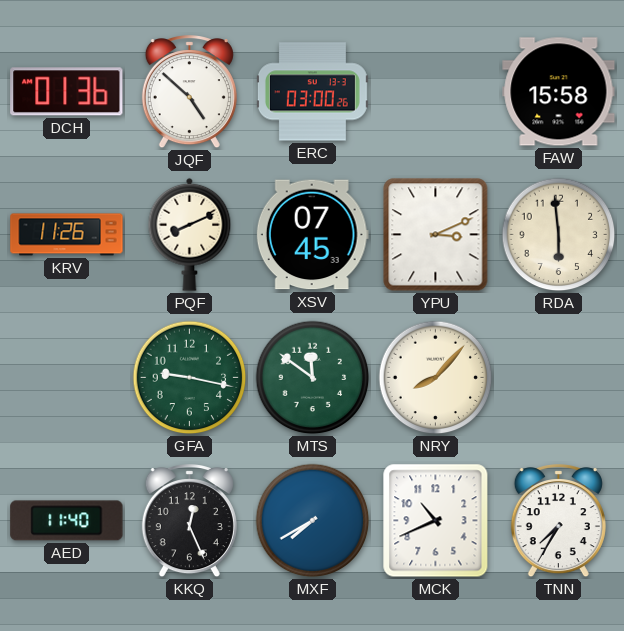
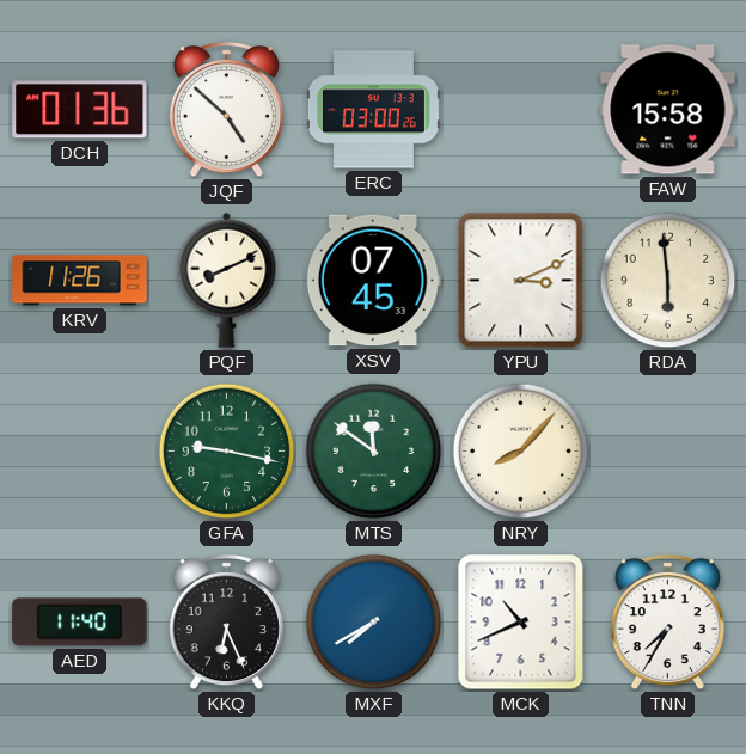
KKQ: 12:26 -> 6:26
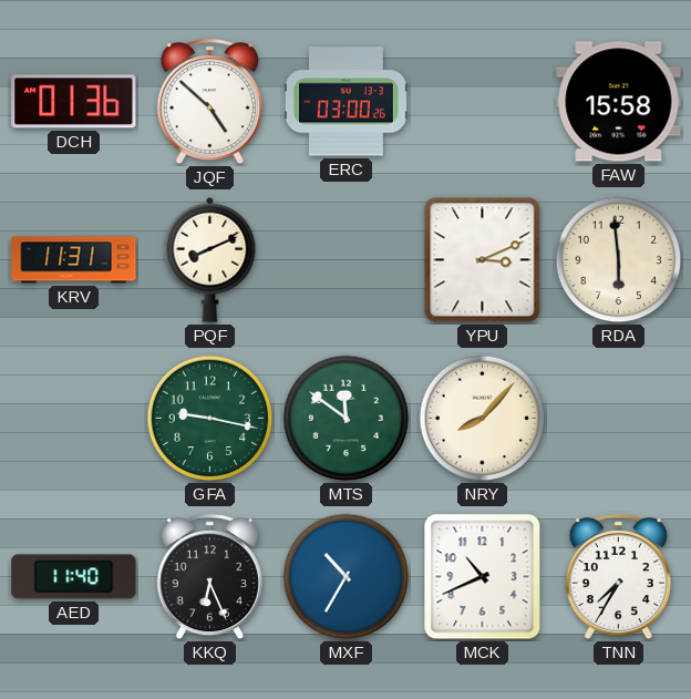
KRV: 11:26 -> 11:31
XSV: 07:45 -> none
MXF: 7:40 -> 10:35
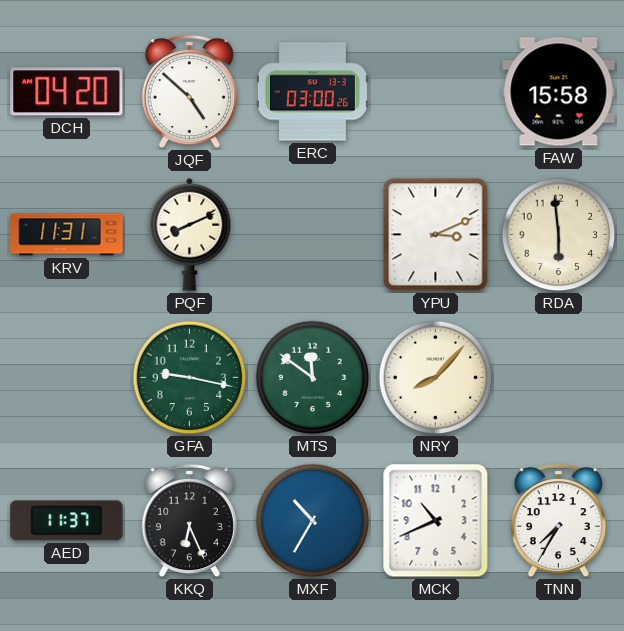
DCH: 01:36 -> 04:20
AED: 11:40 -> 11:37
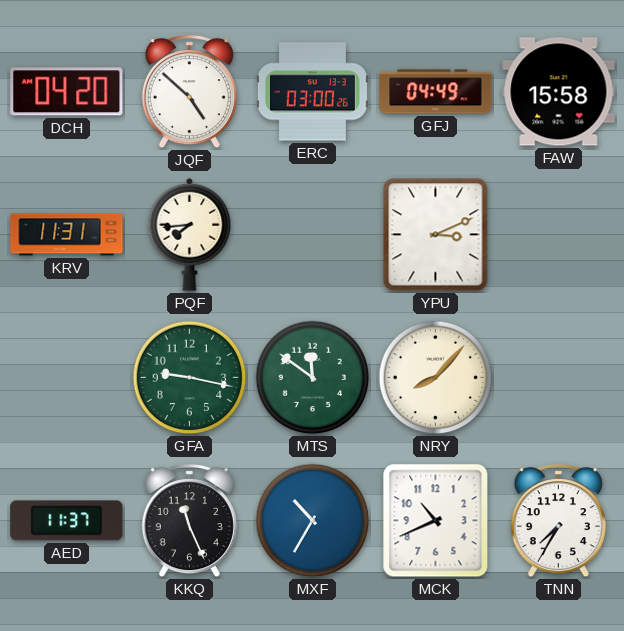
GFJ: none -> 04:49
PQF: 8:11 -> 7:44
RDA: 5:59 -> none
KKQ: 6:26 -> 11:26
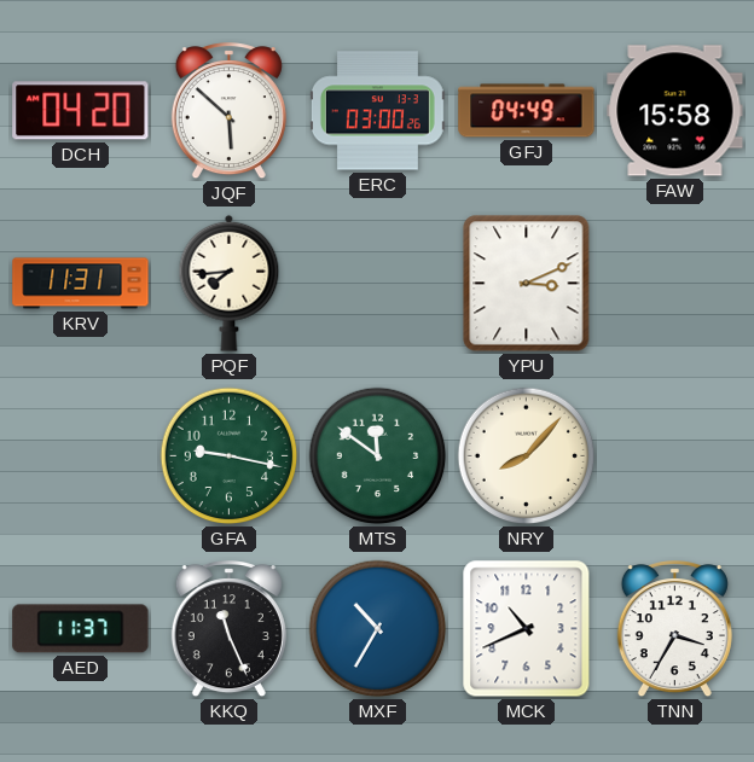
JQF: 4:52 -> 5:52
TNN: 7:35 -> 3:35
